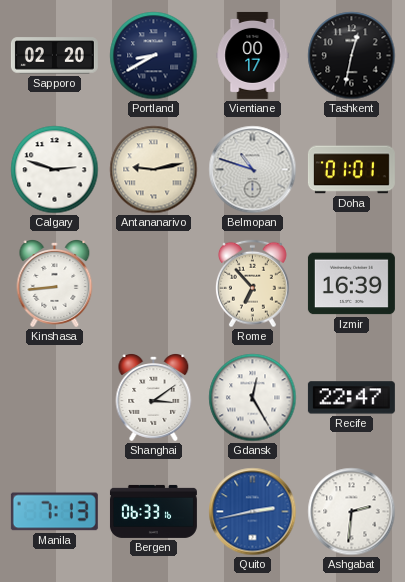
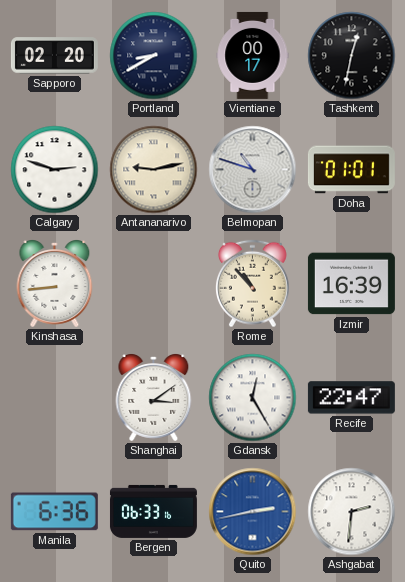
Rome: 6:53 -> 10:53
Manila: 7:13 -> 6:36
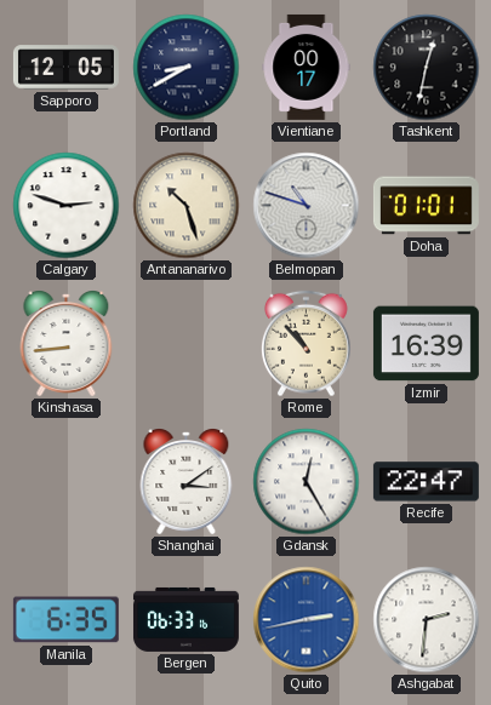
Sapporo: 02:20 -> 12:05
Antananarivo: 9:13 -> 10:27
Manila: 6:36 -> 6:35
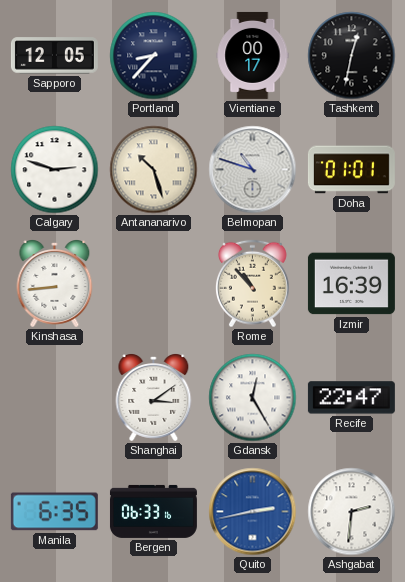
Portland: 8:40 -> 8:37
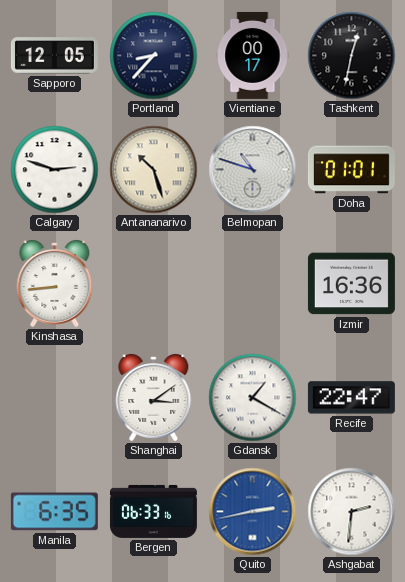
Rome: 10:53 -> none
Izmir: 16:39 -> 16:36
Gdansk: 12:25 -> 1:20
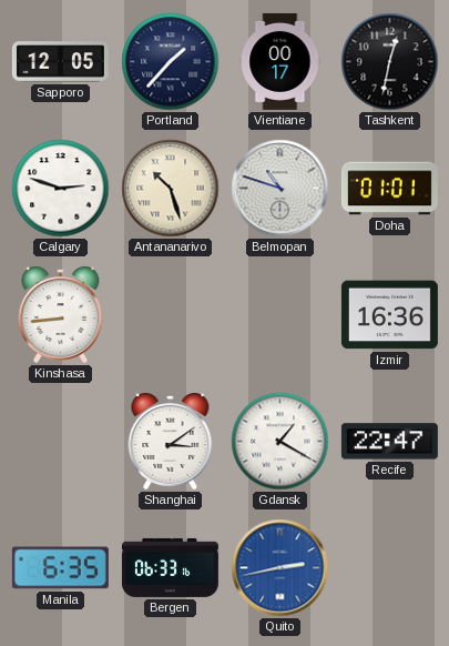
Portland: 8:37 -> 1:37
Ashgabat: 2:31 -> none
